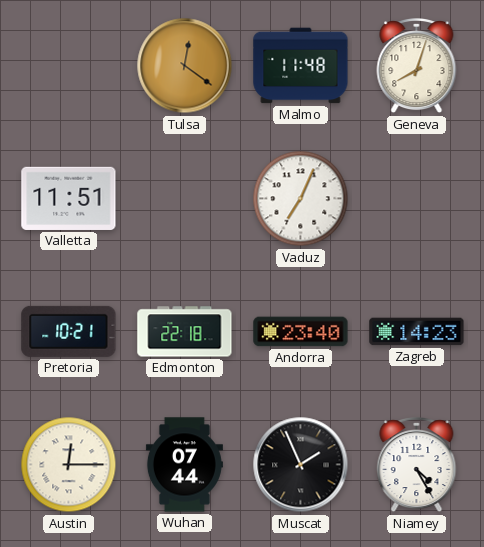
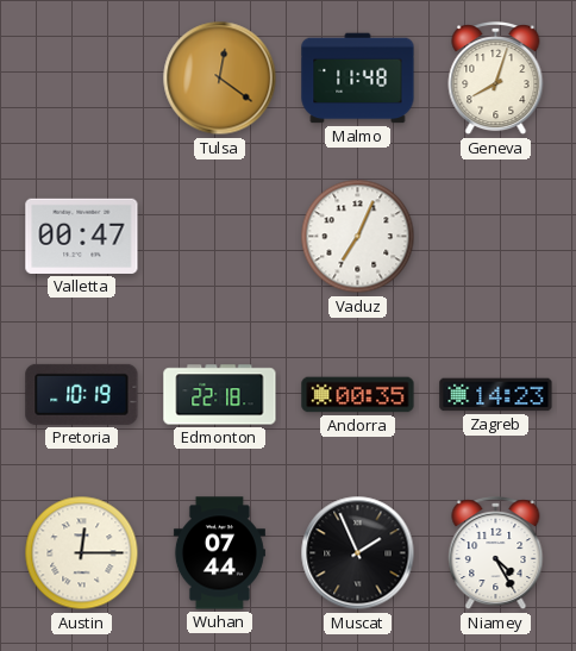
Valletta: 11:51 -> 00:47
Pretoria: 10:21 -> 10:19
Andorra: 23:40 -> 00:35
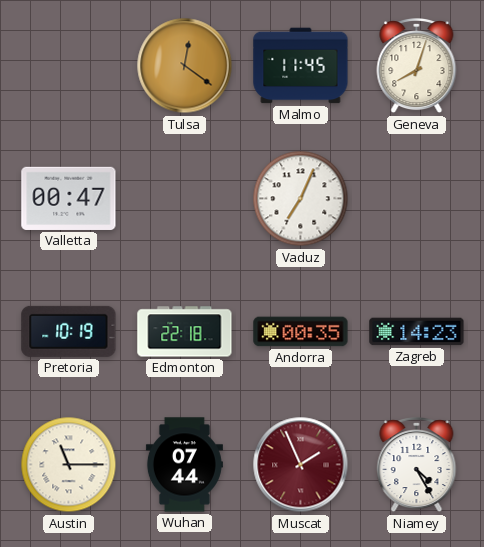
Malmo: 11:48 -> 11:45
Austin: 12:15 -> 11:15
Muscat dial: black -> burgundy
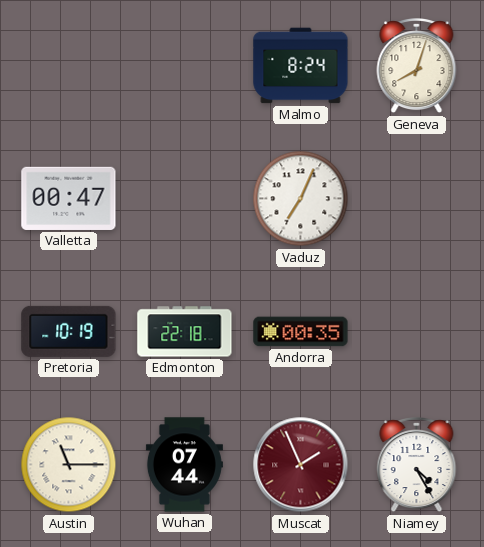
Tulsa: 12:21 -> none
Malmo: 11:45 -> 8:24
Zagreb: 14:23 -> none
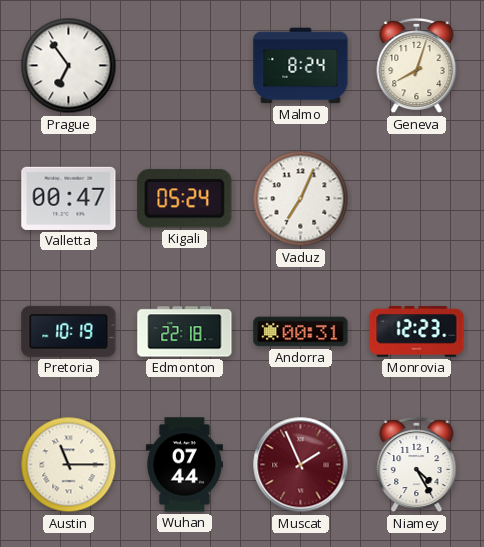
Prague: none -> 6:54
Kigali: none -> 05:24
Andorra: 00:35 -> 00:31
Monrovia: none -> 12:23
